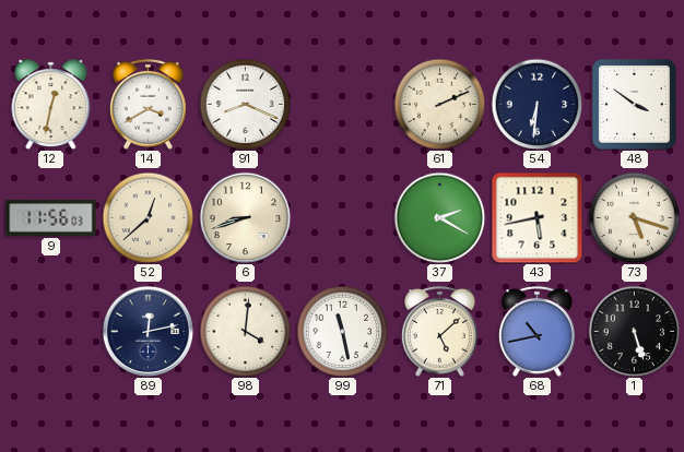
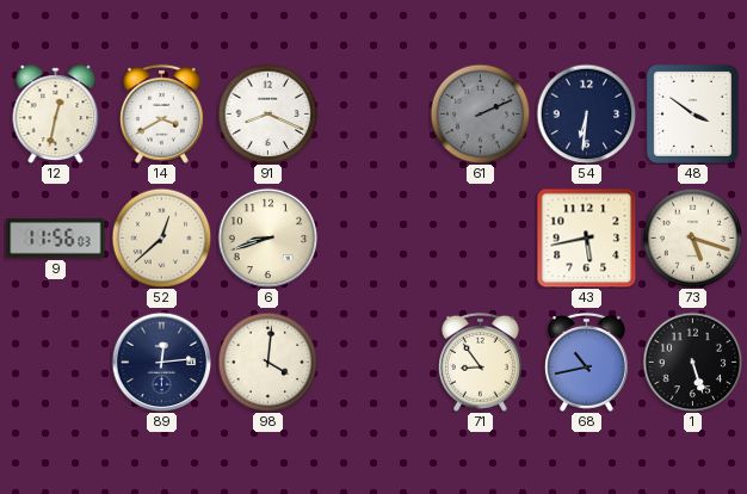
61 dial: cream -> grey
37: 2:20 -> none
89: 12:13 -> 12:14
99: 11:28 -> none
71: 5:08 -> 8:54
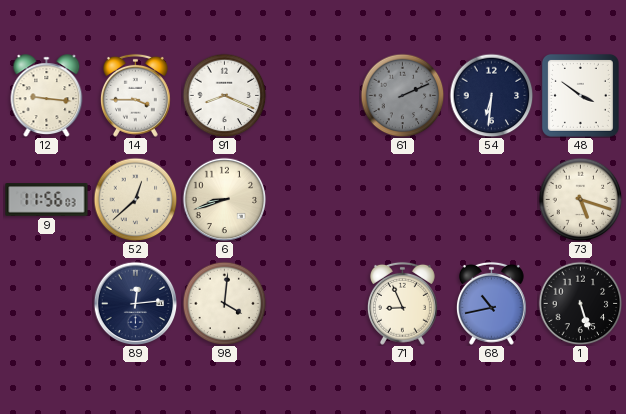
12: 12:32 -> 9:16
14: 3:40 -> 3:45
43: 5:43 -> none
71: 8:54 -> 8:56
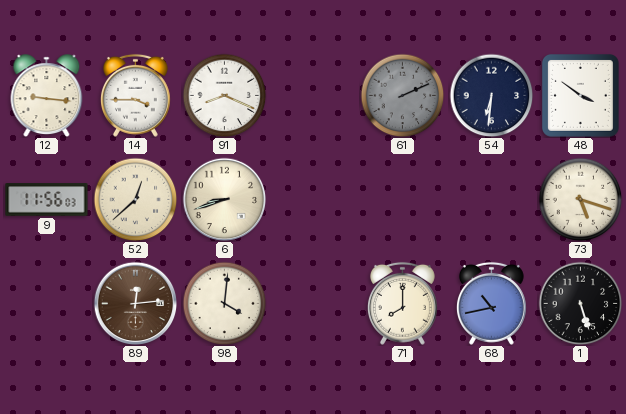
89 dial: navy -> brown
71: 8:56 -> 8:00
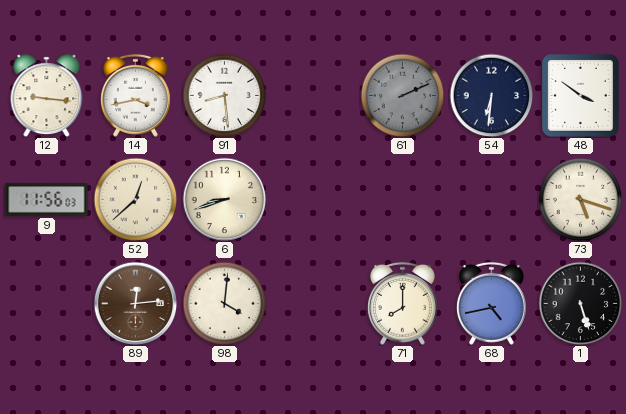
14: 3:45 -> 3:43
91: 8:19 -> 8:29
68: 10:43 -> 4:43
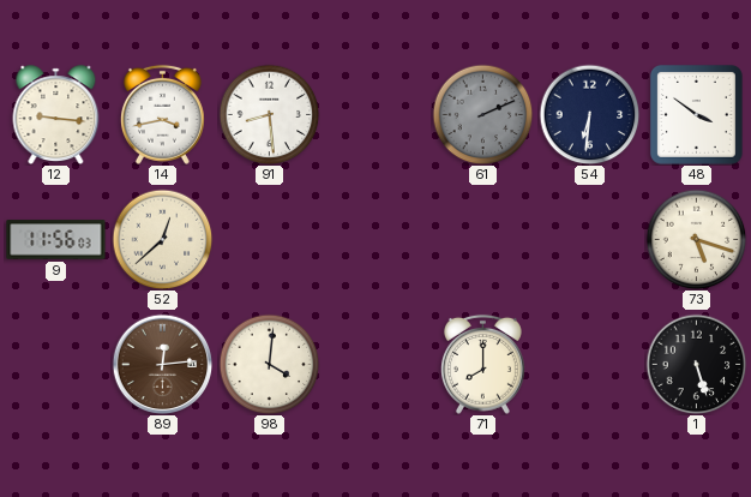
6: 8:42 -> none
68: 4:43 -> none
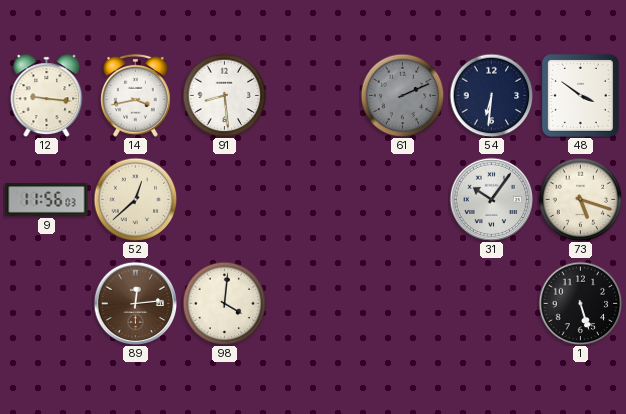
31: none -> 10:06
71: 8:00 -> none
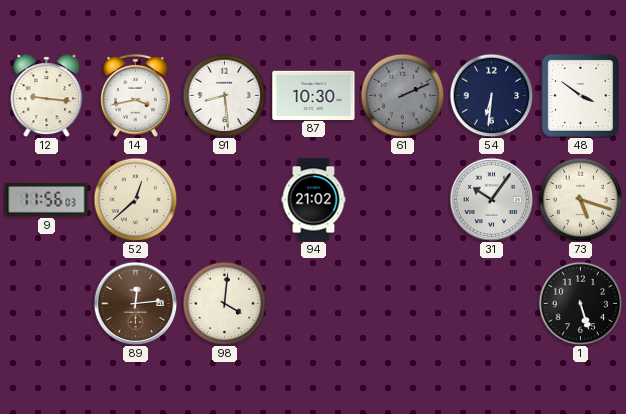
87: none -> 10:30
94: none -> 21:02
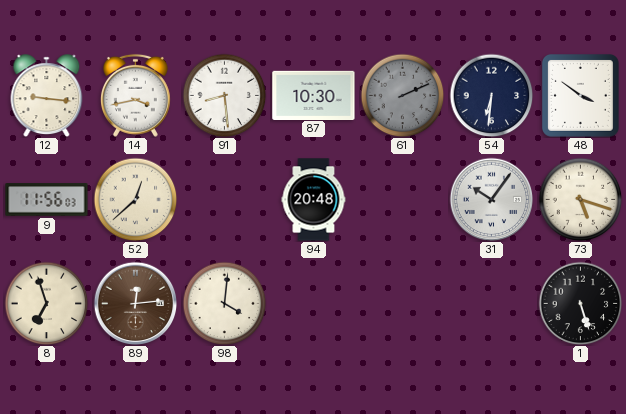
94: 21:02 -> 20:48
8: none -> 6:57
